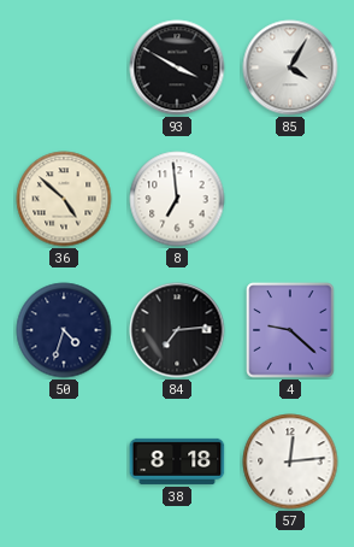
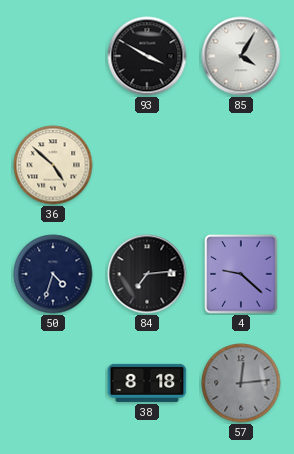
8: 6:59 -> none
57 dial: white -> grey
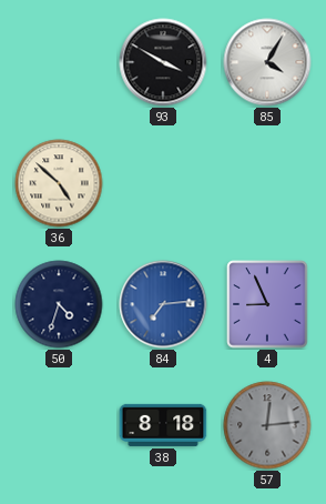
84 dial: black -> blue
4: 9:22 -> 8:56
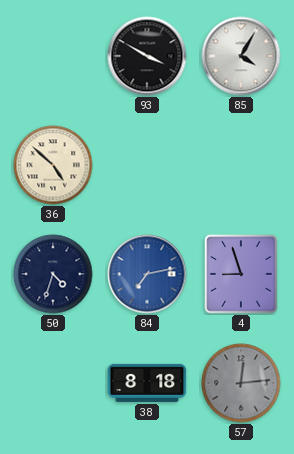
84: 7:14 -> 7:13
4: 8:56 -> 8:57
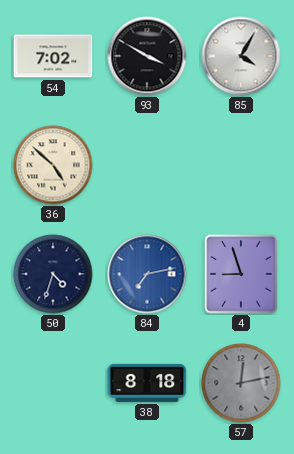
54: none -> 7:02
57: 12:14 -> 12:13
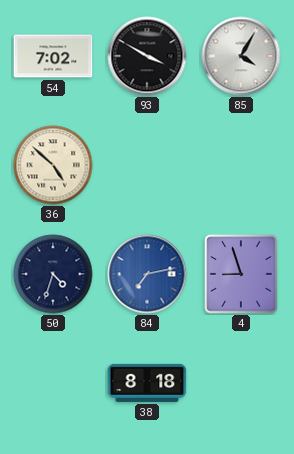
57: 12:13 -> none
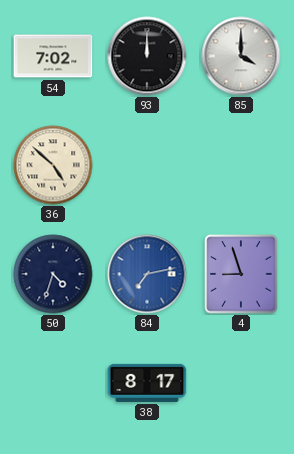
93: 3:50 -> 12:00
85: 4:05 -> 4:00
38: 8:18 -> 8:17
